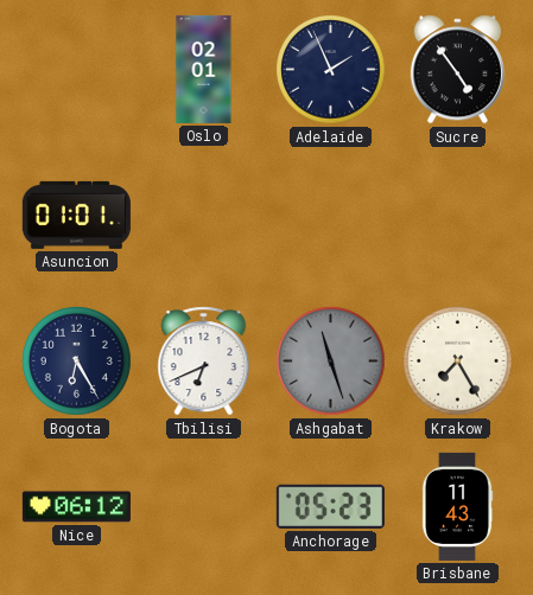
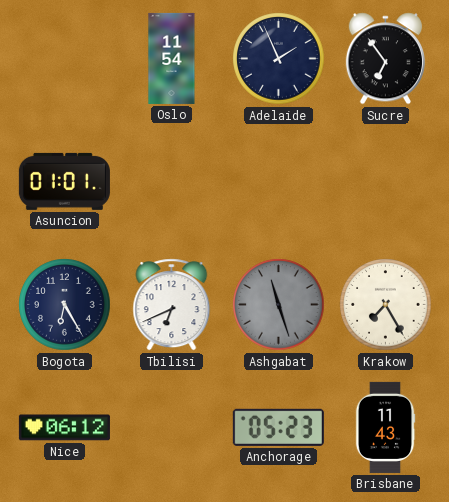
Oslo: 02:01 -> 11:54
Sucre: 4:54 -> 6:54
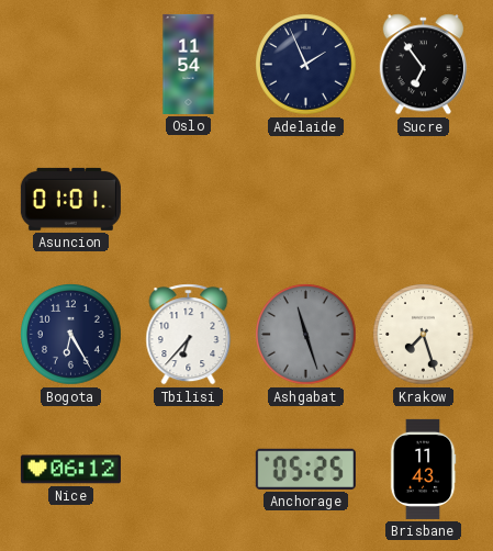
Tbilisi: 6:41 -> 6:37
Krakow: 7:25 -> 7:27
Anchorage: 05:23 -> 05:25
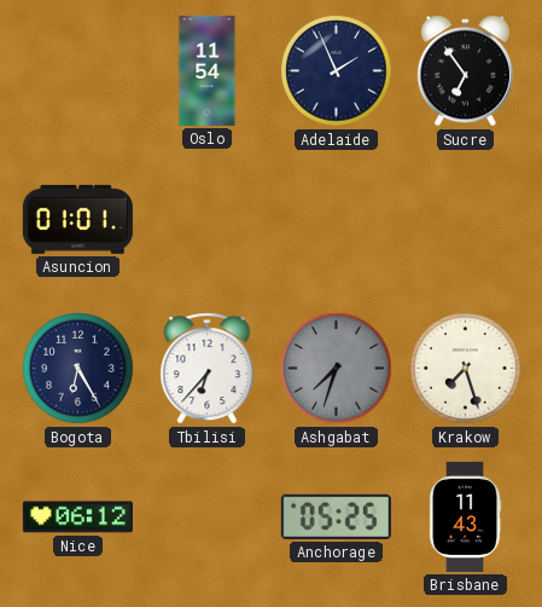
Ashgabat: 11:27 -> 7:33
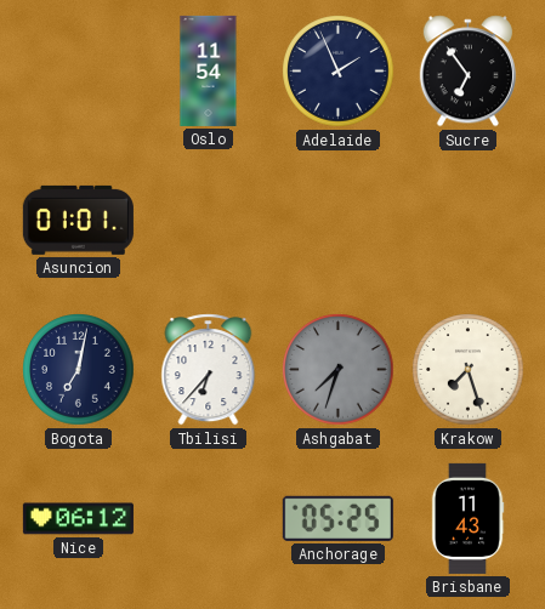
Bogota: 6:25 -> 7:02
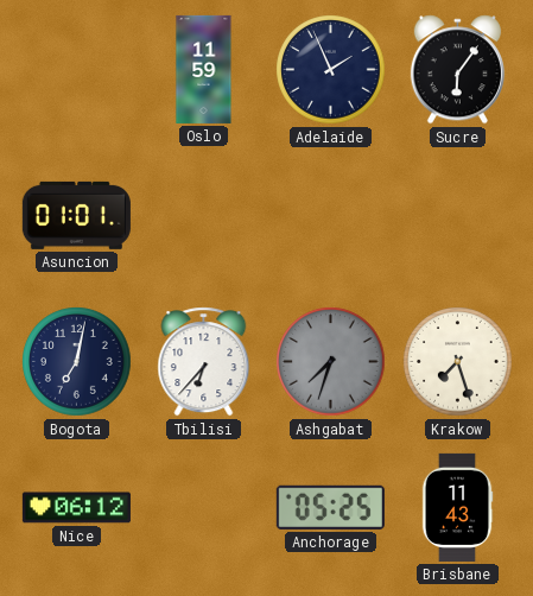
Oslo: 11:54 -> 11:59
Sucre: 6:54 -> 6:06
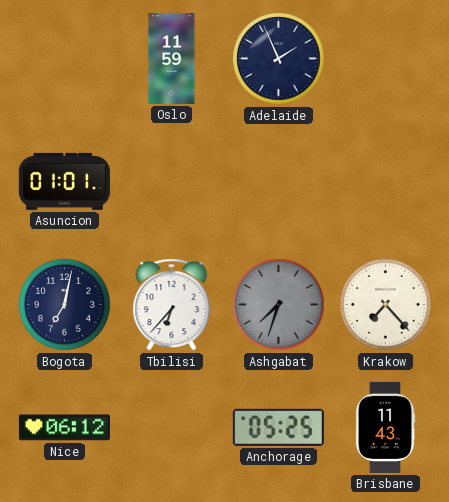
Sucre: 6:06 -> none
Krakow: 7:27 -> 7:23
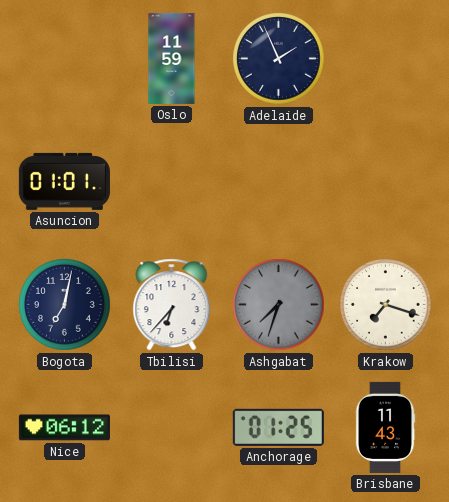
Krakow: 7:23 -> 7:18
Anchorage: 05:25 -> 01:25
